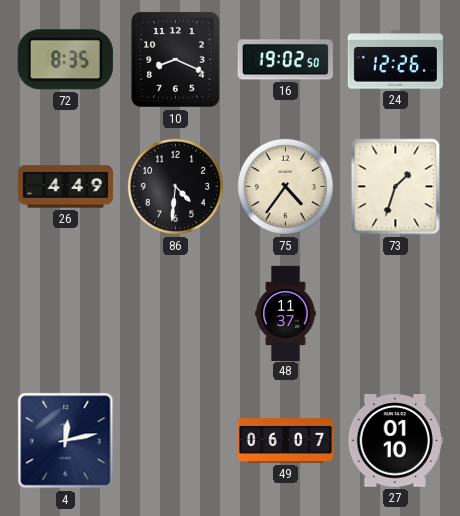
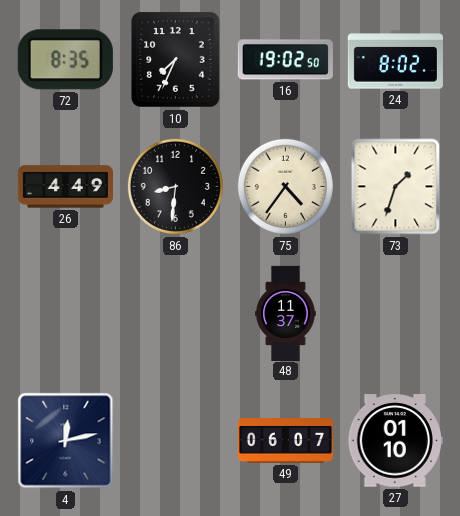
10: 8:19 -> 7:34
24: 12:26 -> 8:02
86: 4:31 -> 8:31
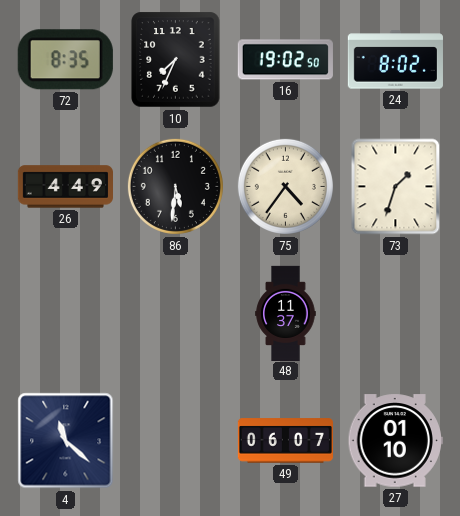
86: 8:31 -> 5:31
4: 12:13 -> 11:22
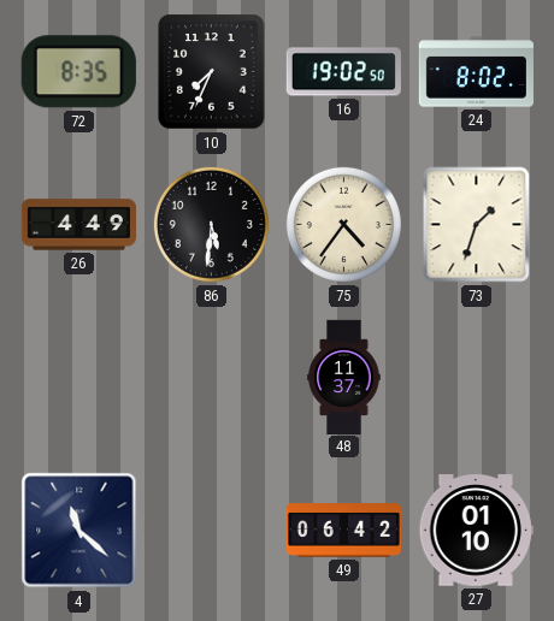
49: 06:07 -> 06:42
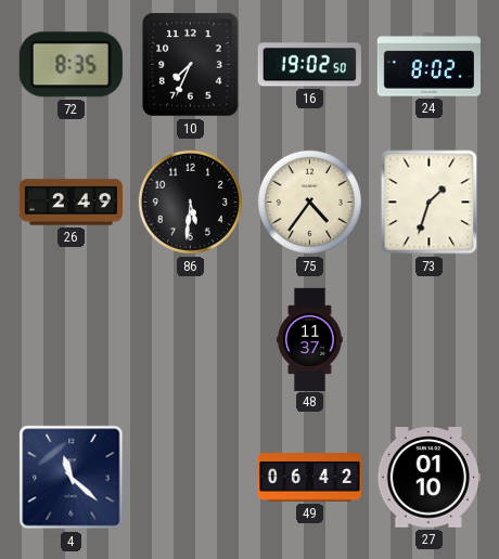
26: 4:49 -> 2:49
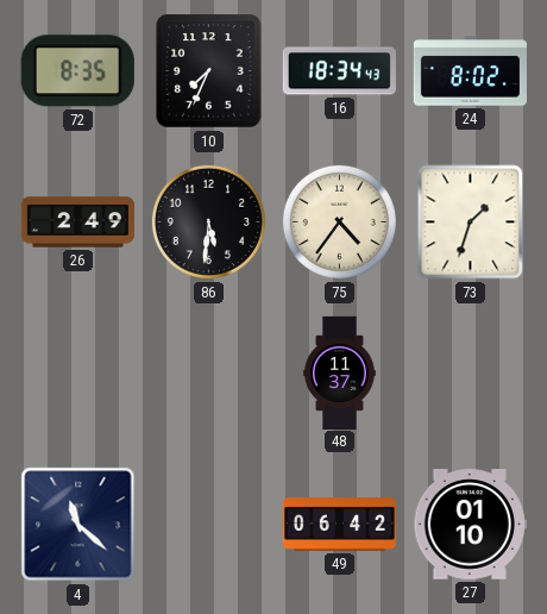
16: 19:02 -> 18:34
